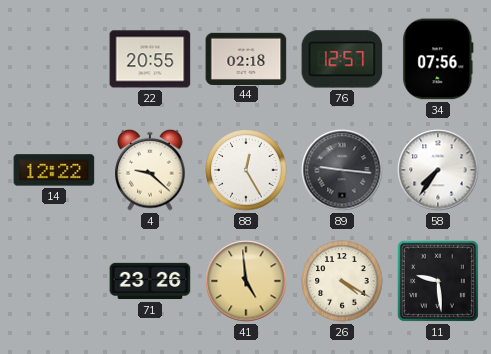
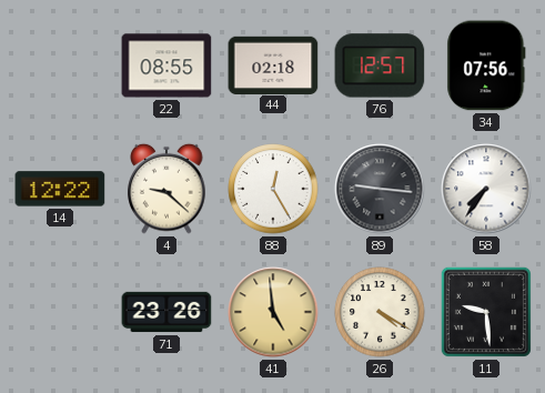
22: 20:55 -> 08:55
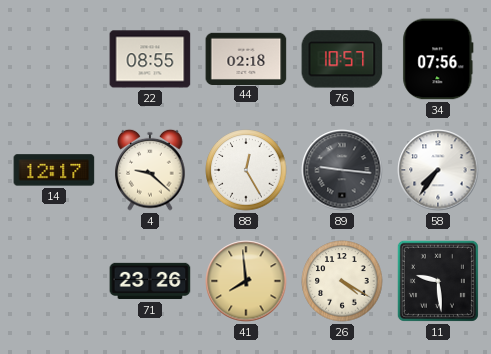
76: 12:57 -> 10:57
14: 12:22 -> 12:17
41: 4:59 -> 7:59
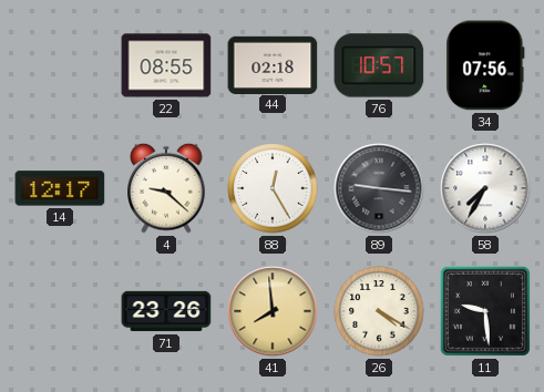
58: 7:36 -> 7:35
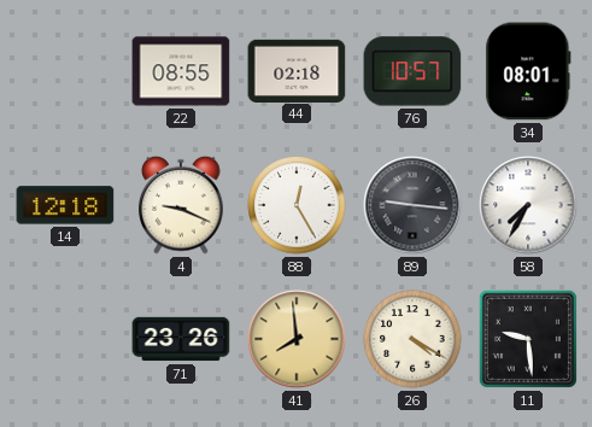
34: 07:56 -> 08:01
14: 12:17 -> 12:18
4: 9:22 -> 9:19
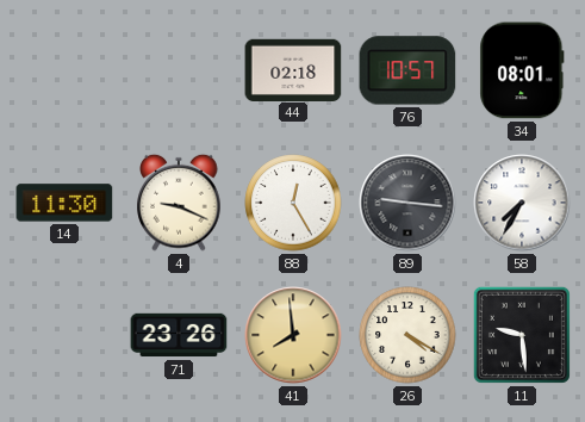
22: 08:55 -> none
14: 12:18 -> 11:30
